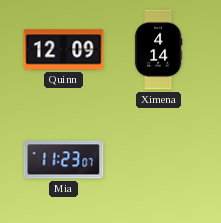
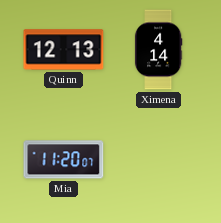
Quinn: 12:09 -> 12:13
Mia: 11:23 -> 11:20
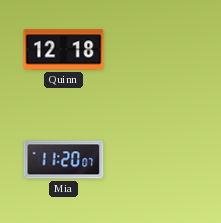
Quinn: 12:13 -> 12:18
Ximena: 4:14 -> none
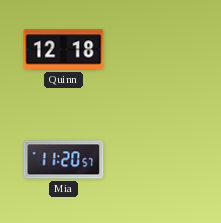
Mia: 11:20:07 -> 11:20:57
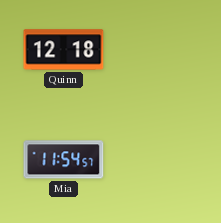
Mia: 11:20 -> 11:54
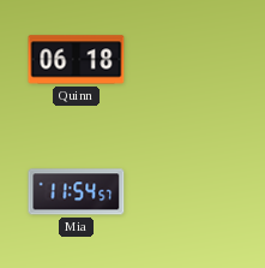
Quinn: 12:18 -> 06:18
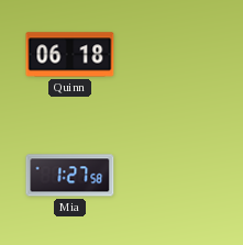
Mia: 11:54 -> 1:27
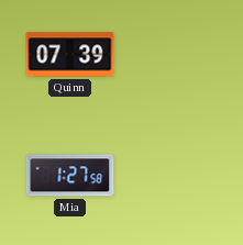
Quinn: 06:18 -> 07:39
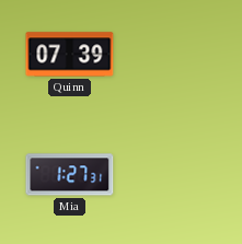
Mia: 1:27:58 -> 1:27:31
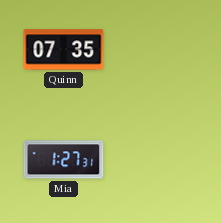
Quinn: 07:39 -> 07:35
